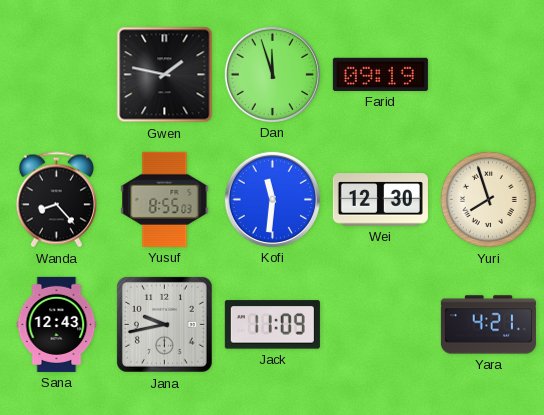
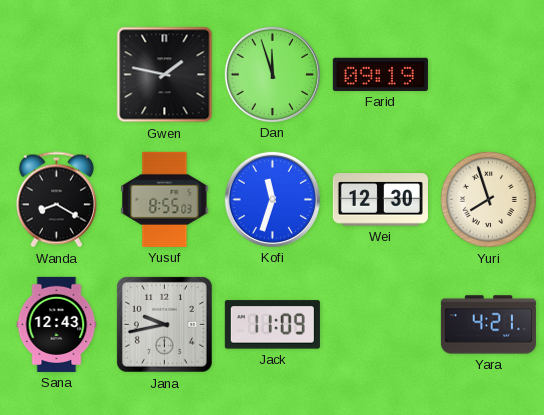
Wanda: 8:23 -> 8:20
Kofi: 11:31 -> 11:33
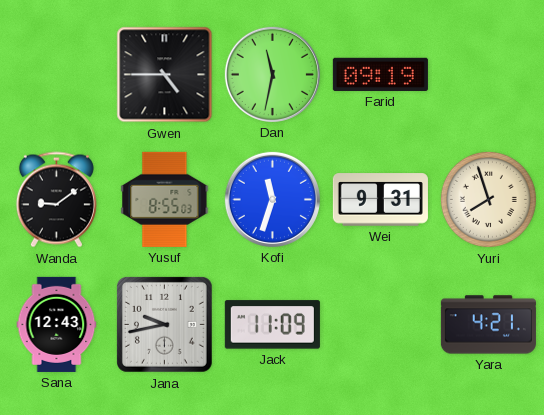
Gwen: 1:47 -> 4:45
Dan: 11:57 -> 11:32
Wanda: 8:20 -> 9:09
Wei: 12:30 -> 9:31
